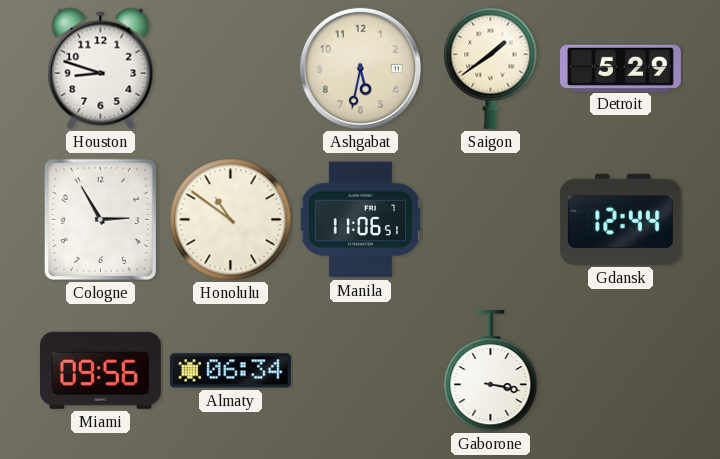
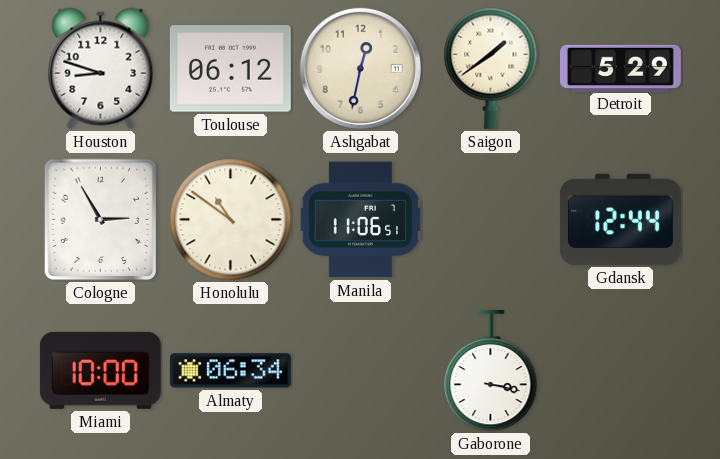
Toulouse: none -> 06:12
Ashgabat: 5:32 -> 12:32
Miami: 09:56 -> 10:00
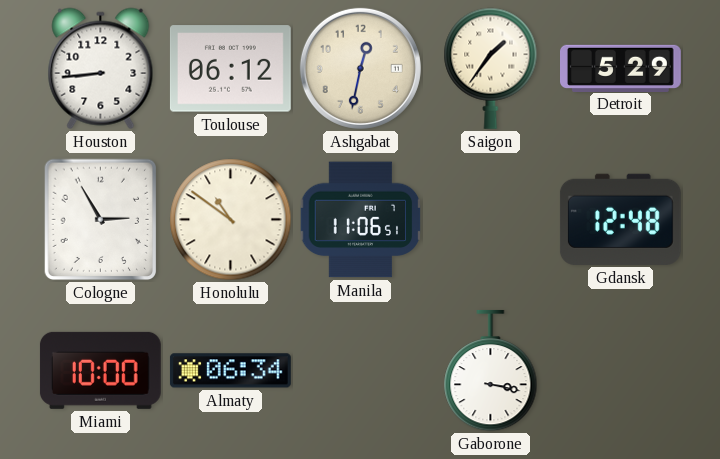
Houston: 8:48 -> 8:44
Saigon: 1:39 -> 1:36
Gdansk: 12:44 -> 12:48
